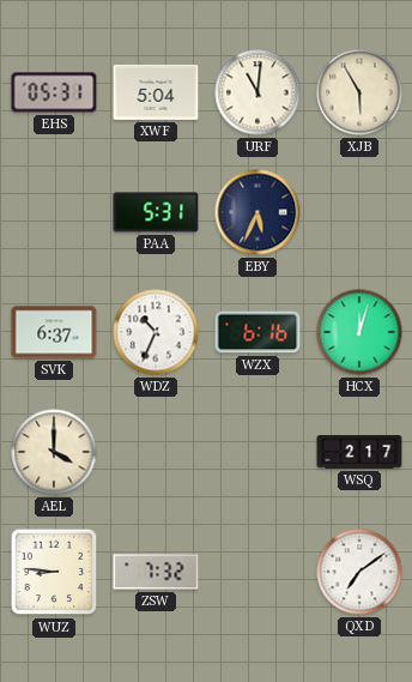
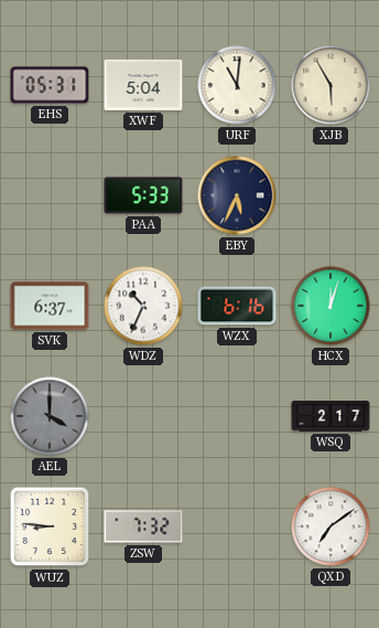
PAA: 5:31 -> 5:33
AEL dial: cream -> grey
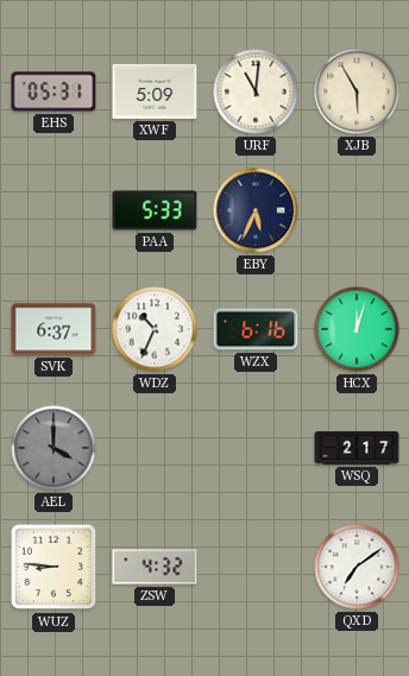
XWF: 5:04 -> 5:09
ZSW: 7:32 -> 4:32
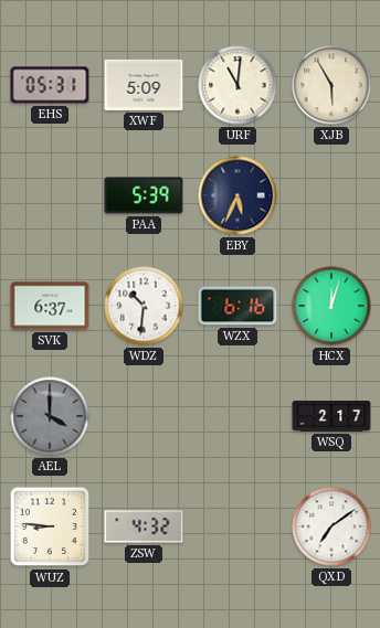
PAA: 5:33 -> 5:39
WDZ: 10:34 -> 10:31
